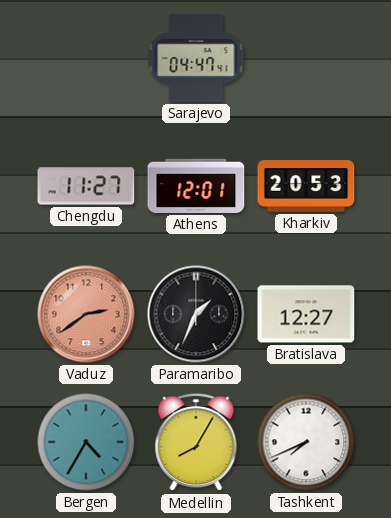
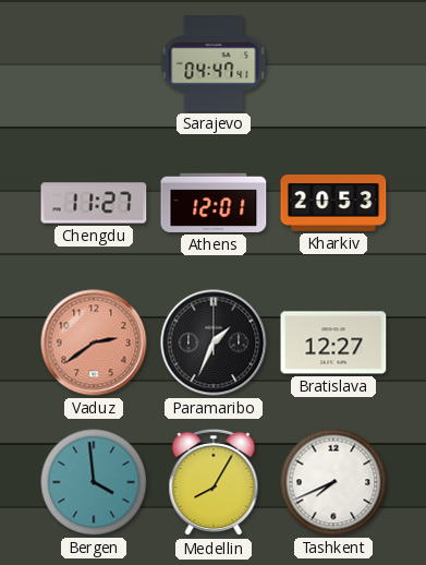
Bergen: 4:35 -> 3:59
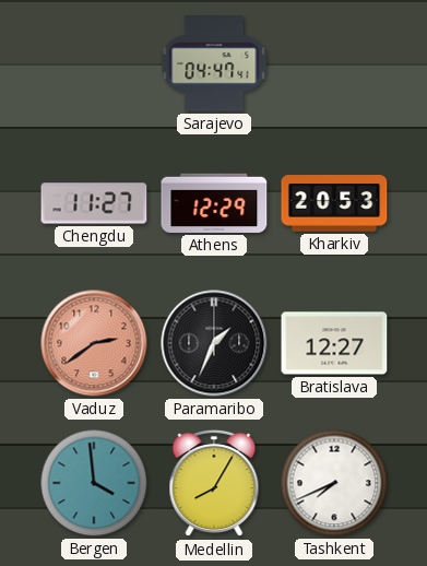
Athens: 12:01 -> 12:29
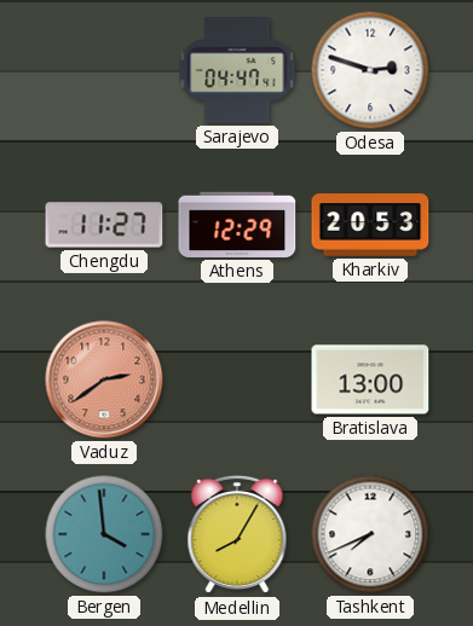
Odesa: none -> 2:48
Paramaribo: 1:34 -> none
Bratislava: 12:27 -> 13:00
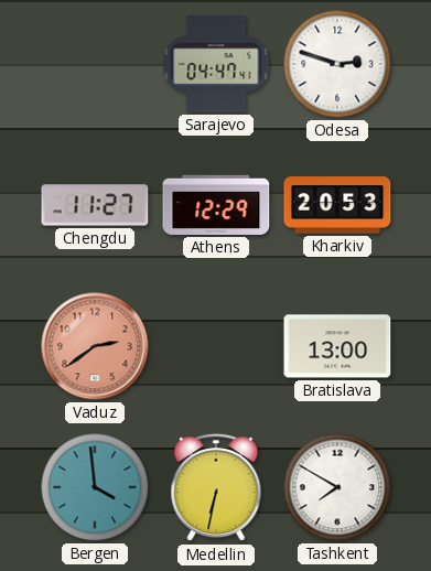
Medellin: 8:05 -> 6:32
Tashkent: 7:41 -> 7:50
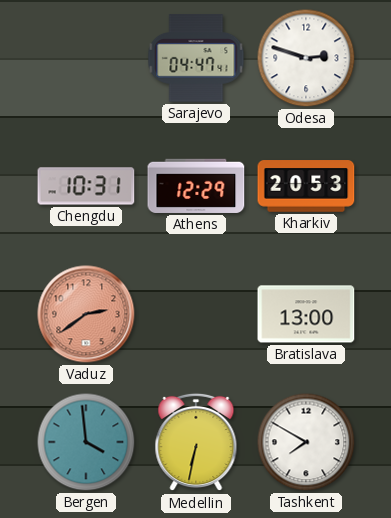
Chengdu: 11:27 -> 10:31
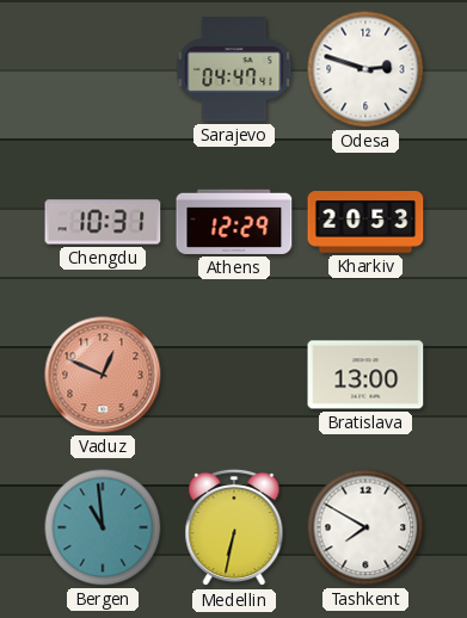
Vaduz: 2:39 -> 12:49
Bergen: 3:59 -> 10:59
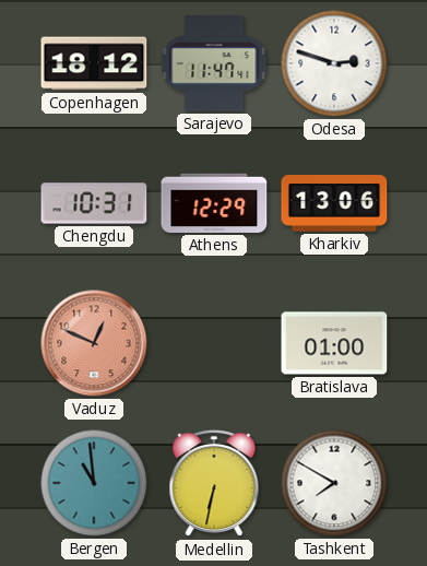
Copenhagen: none -> 18:12
Sarajevo: 04:47 -> 11:47
Kharkiv: 20:53 -> 13:06
Bratislava: 13:00 -> 01:00
